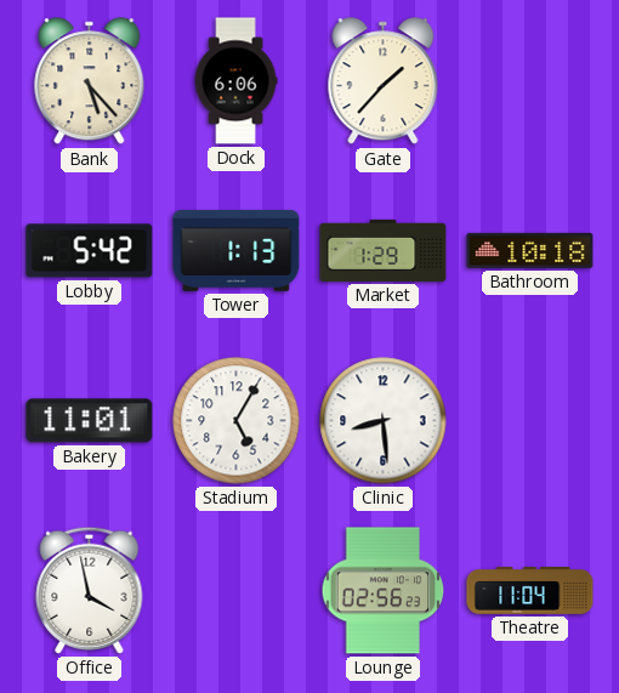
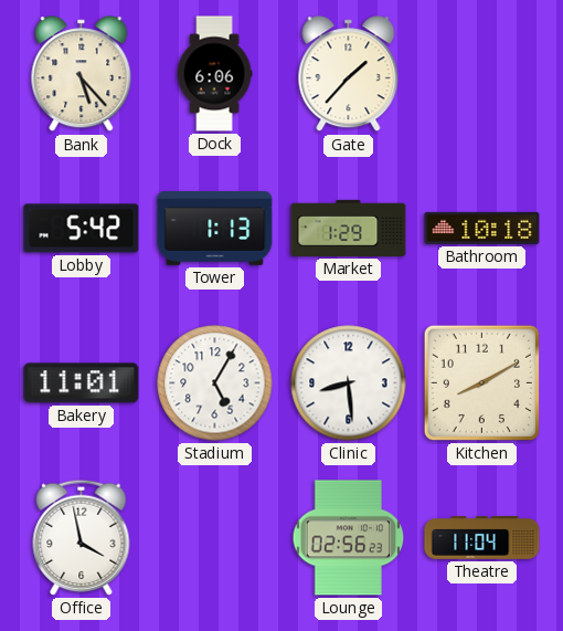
Kitchen: none -> 8:10
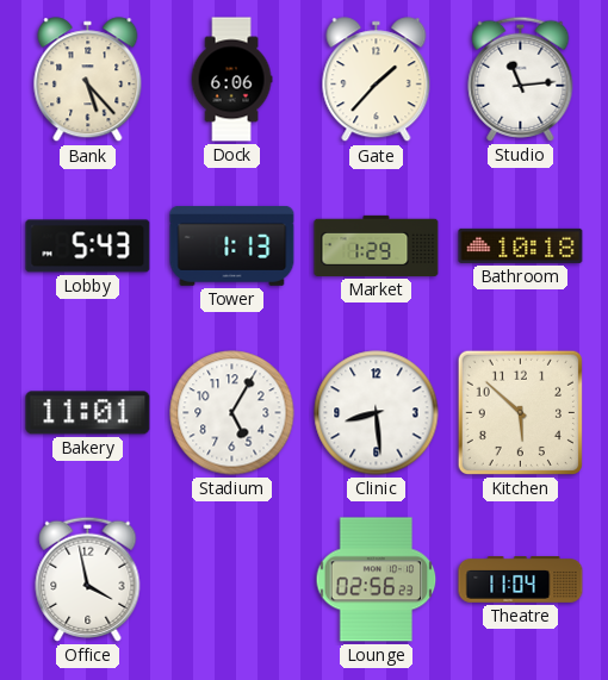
Studio: none -> 11:14
Lobby: 5:42 -> 5:43
Kitchen: 8:10 -> 5:52
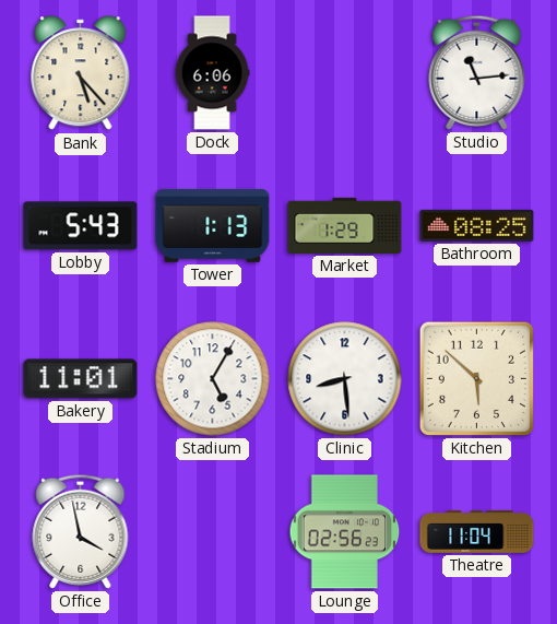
Gate: 1:37 -> none
Bathroom: 10:18 -> 08:25
